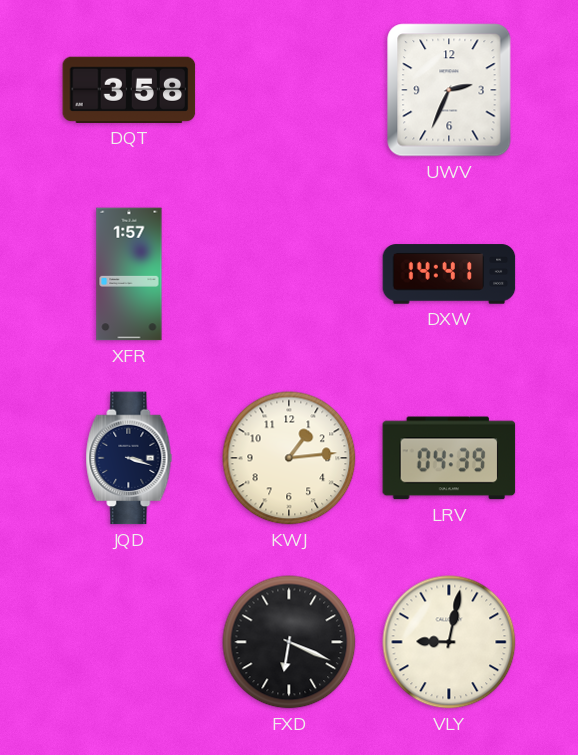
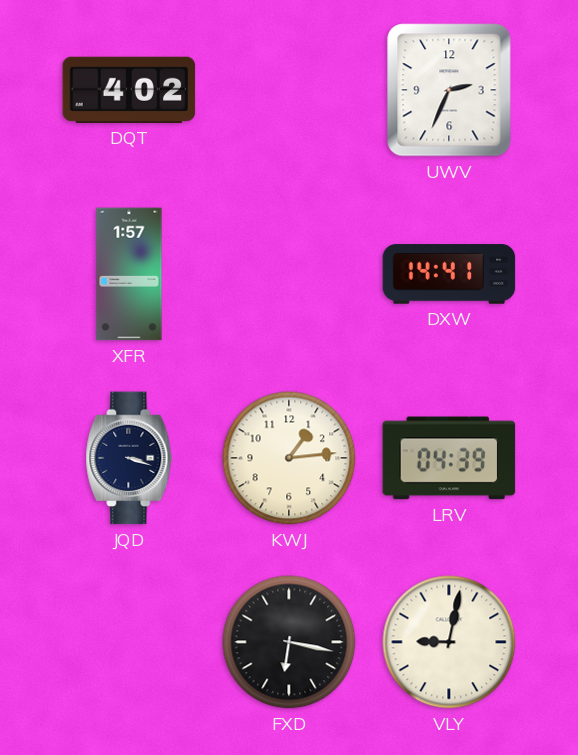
DQT: 3:58 -> 4:02
FXD: 6:19 -> 6:17
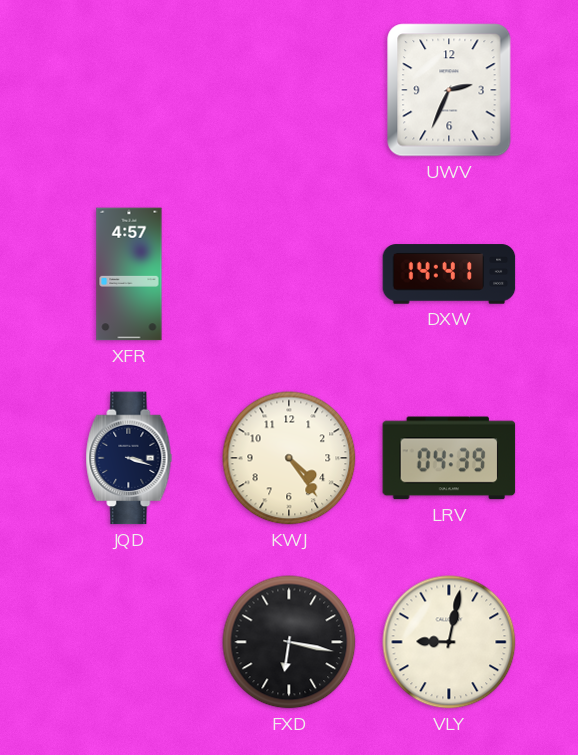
DQT: 4:02 -> none
XFR: 1:57 -> 4:57
KWJ: 1:14 -> 4:24
